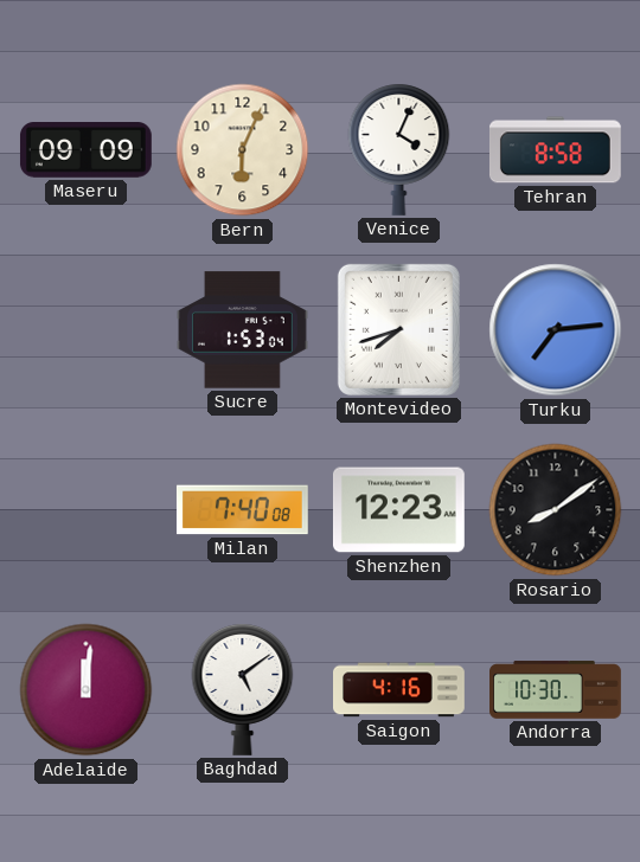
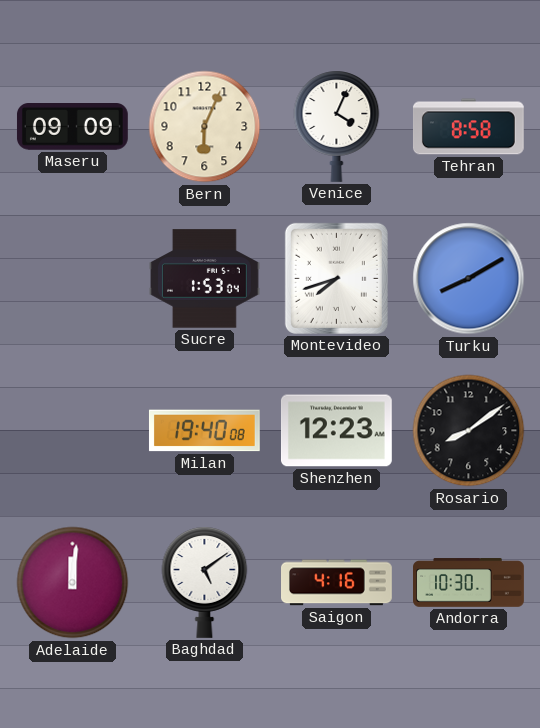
Turku: 7:14 -> 8:10
Milan: 7:40 -> 19:40
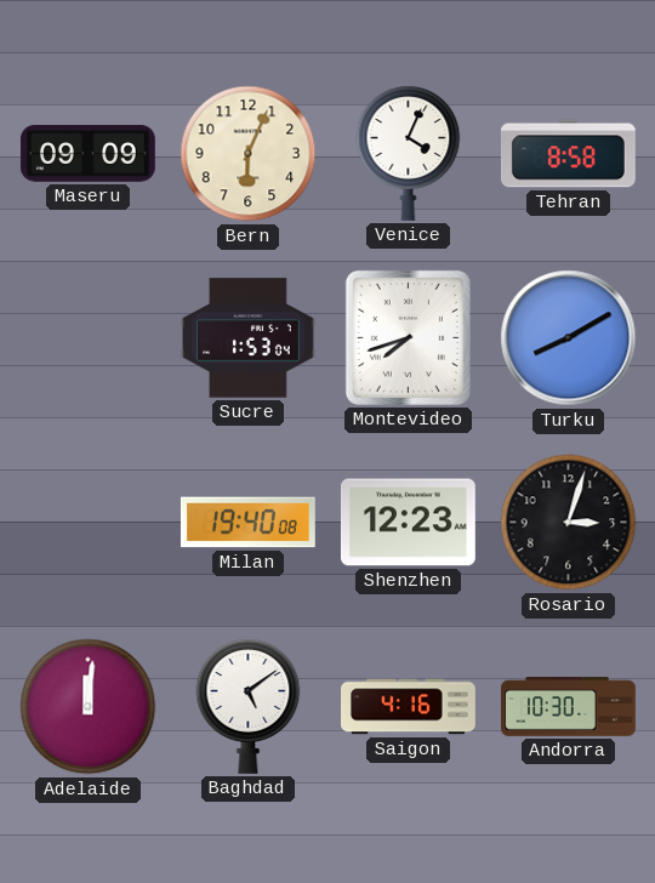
Rosario: 8:09 -> 3:03
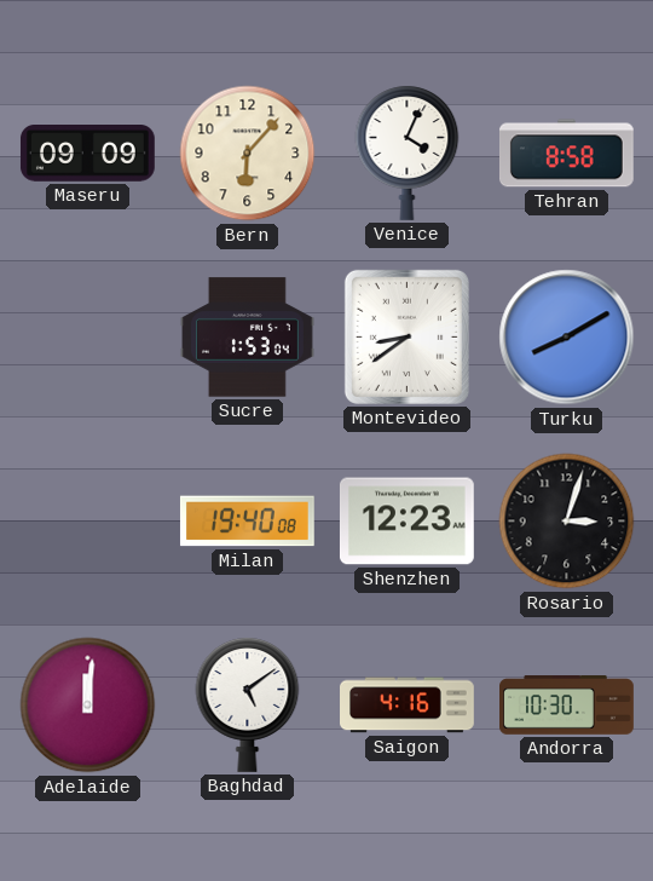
Bern: 6:04 -> 6:07
Montevideo: 7:42 -> 8:39
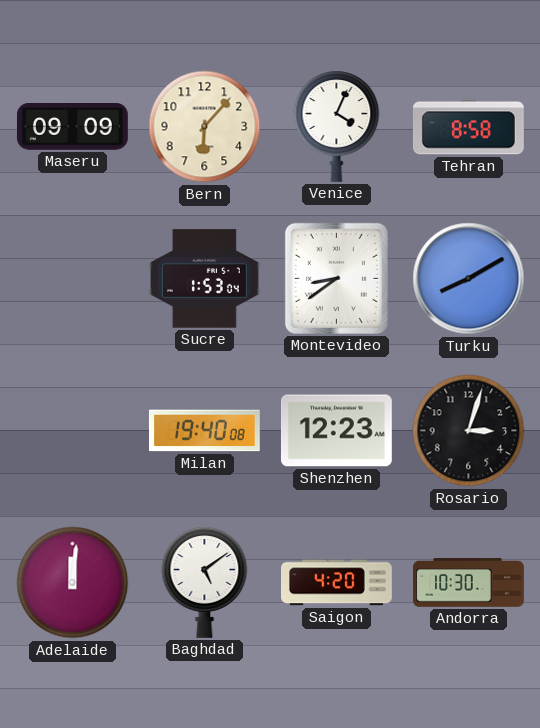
Saigon: 4:16 -> 4:20
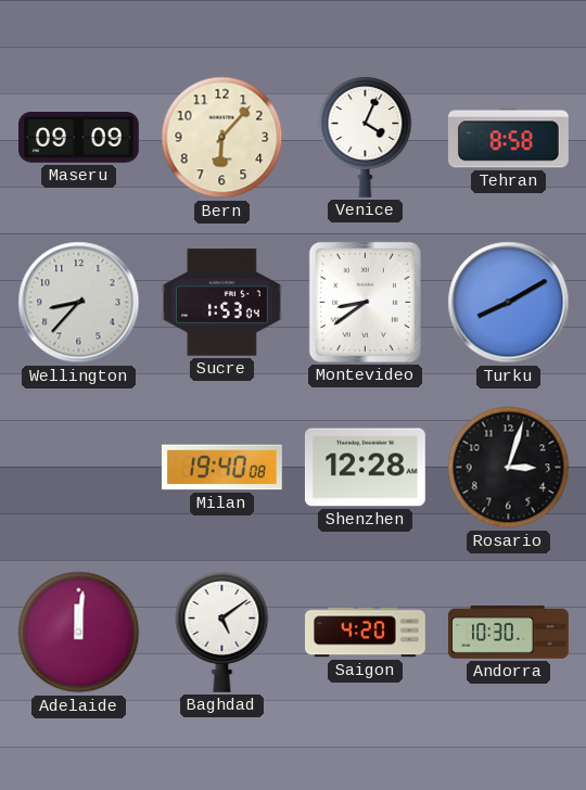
Wellington: none -> 8:37
Shenzhen: 12:23 -> 12:28
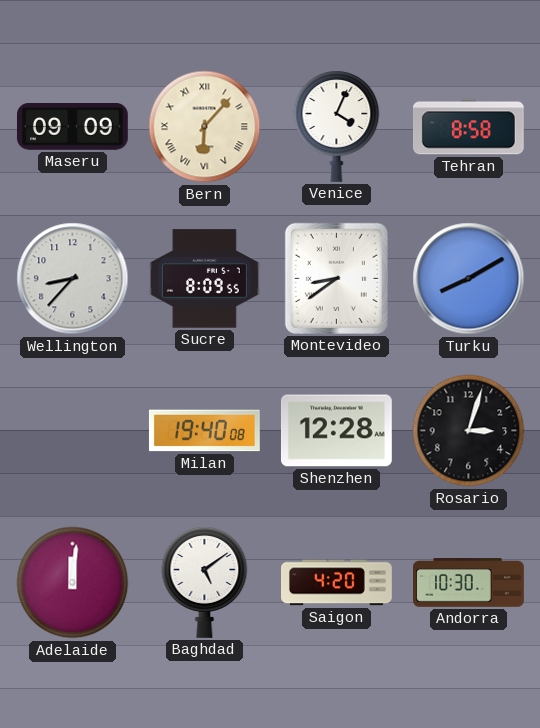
Bern numerals: Arabic -> Roman
Sucre: 1:53 -> 8:09
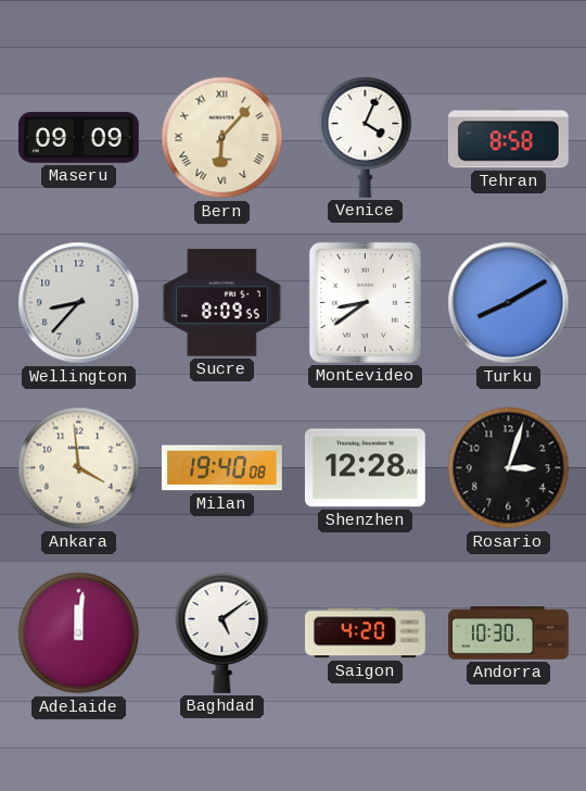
Ankara: none -> 3:59
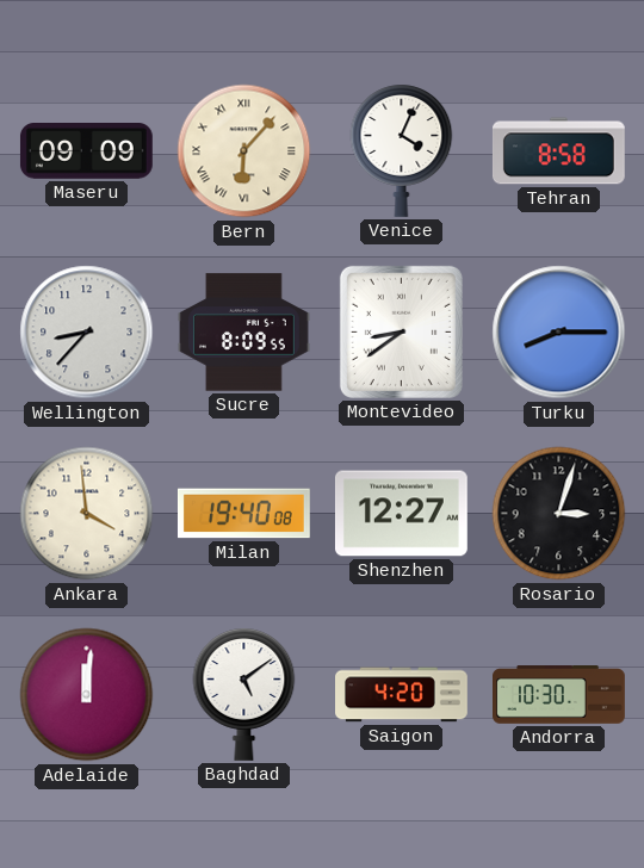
Turku: 8:10 -> 8:15
Shenzhen: 12:28 -> 12:27
